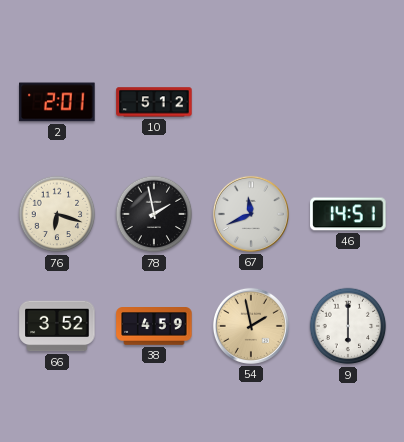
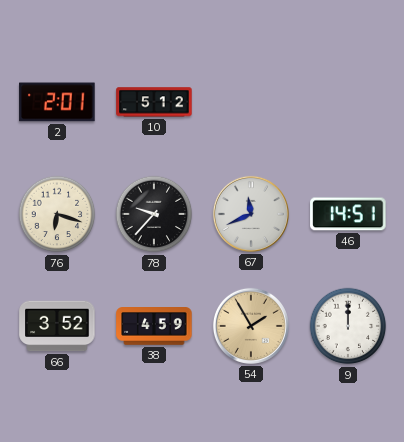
78: 1:58 -> 9:37
54: 1:58 -> 1:55
9: 6:00 -> 12:00
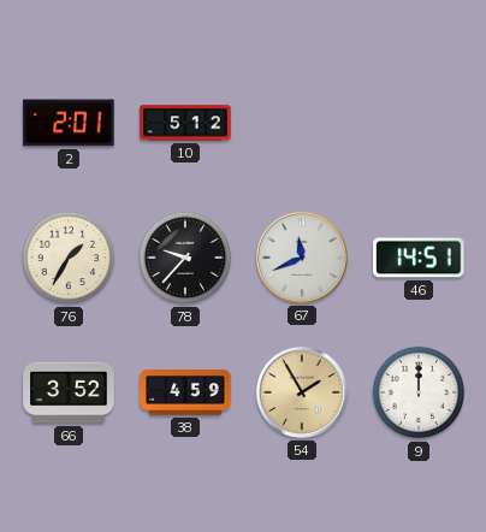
76: 6:18 -> 1:35
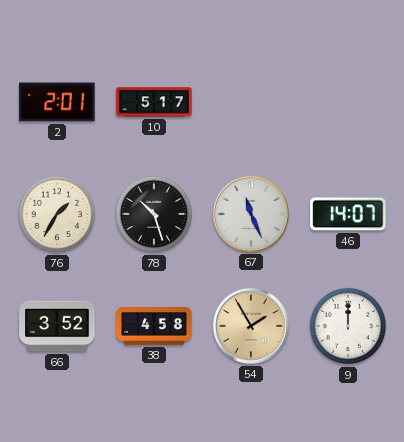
10: 5:12 -> 5:17
78: 9:37 -> 10:27
67: 11:41 -> 11:26
46: 14:51 -> 14:07
38: 4:59 -> 4:58
